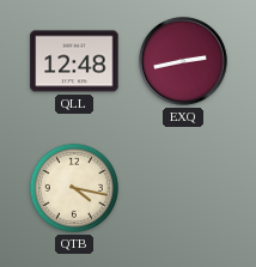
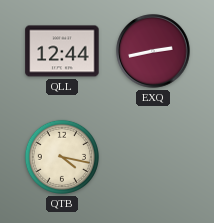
QLL: 12:48 -> 12:44
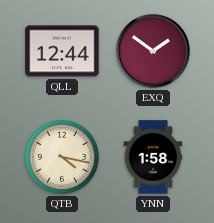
EXQ: 2:43 -> 1:51
YNN: none -> 1:58
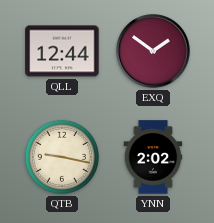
QTB: 4:17 -> 9:17
YNN: 1:58 -> 2:02
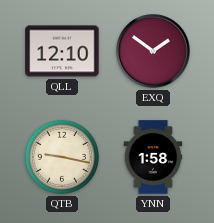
QLL: 12:44 -> 12:10
YNN: 2:02 -> 1:58
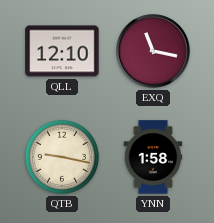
EXQ: 1:51 -> 11:17
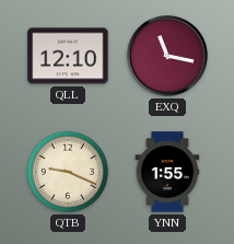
QTB: 9:17 -> 9:19
YNN: 1:58 -> 1:55
